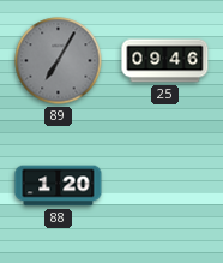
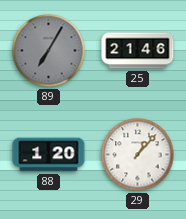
25: 09:46 -> 21:46
29: none -> 1:07
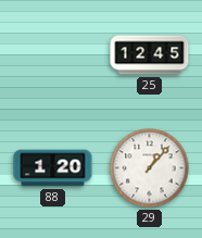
89: 7:05 -> none
25: 21:46 -> 12:45
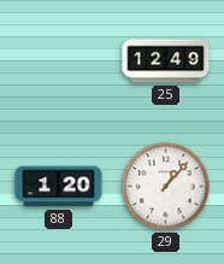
25: 12:45 -> 12:49
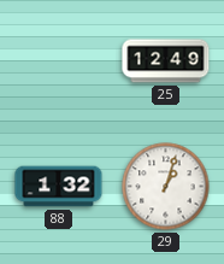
88: 1:20 -> 1:32
29: 1:07 -> 1:03
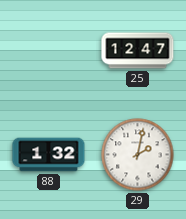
25: 12:49 -> 12:47
29: 1:03 -> 2:02
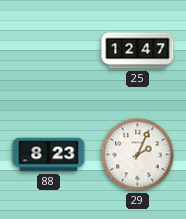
88: 1:32 -> 8:23
29: 2:02 -> 2:04
